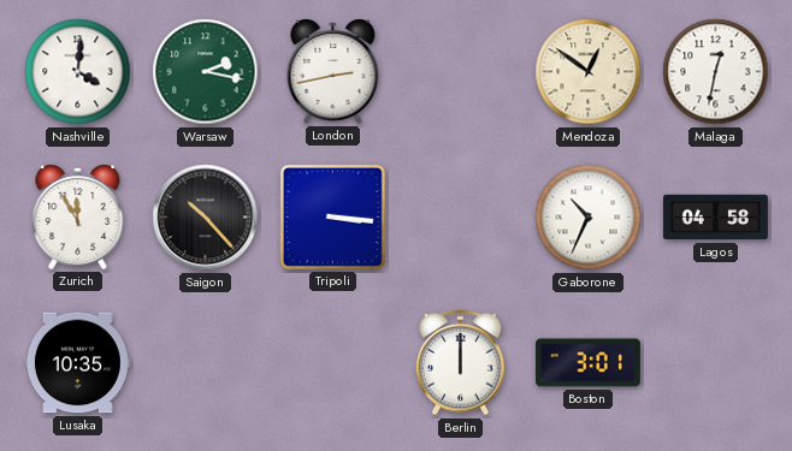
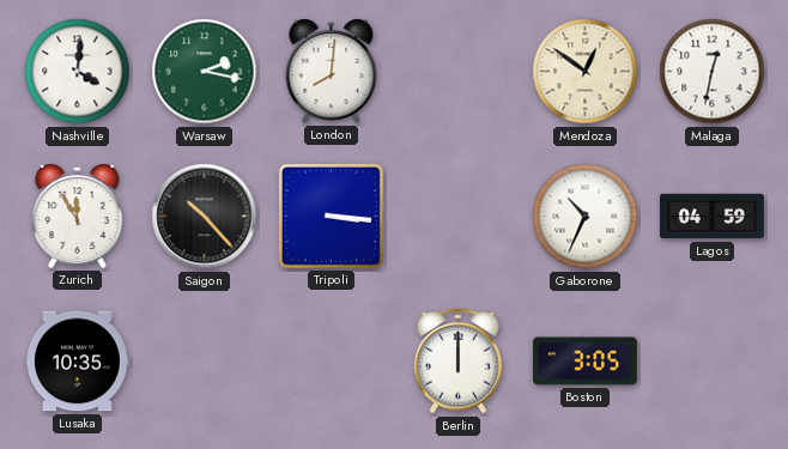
London: 2:43 -> 8:01
Lagos: 04:58 -> 04:59
Boston: 3:01 -> 3:05
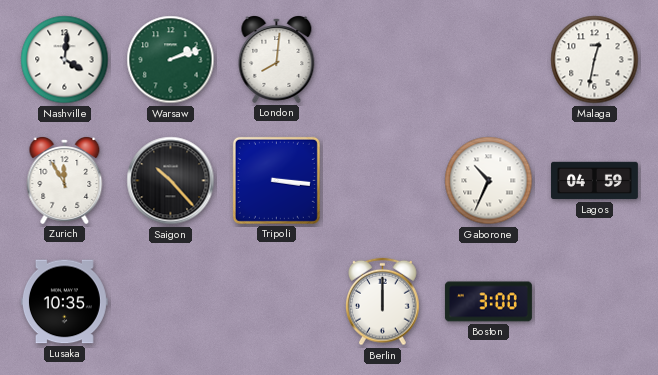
Warsaw: 2:17 -> 2:12
Mendoza: 12:51 -> none
Boston: 3:05 -> 3:00
